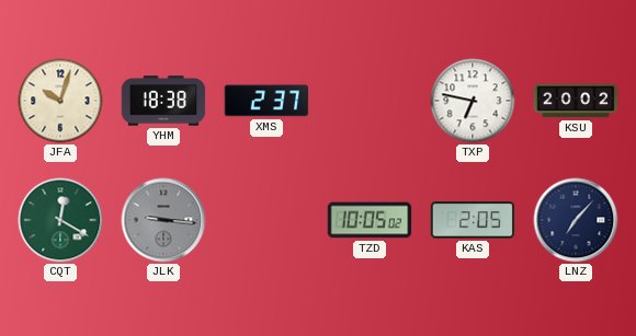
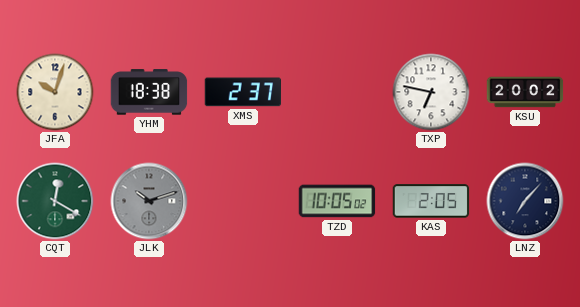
JLK: 9:16 -> 10:12
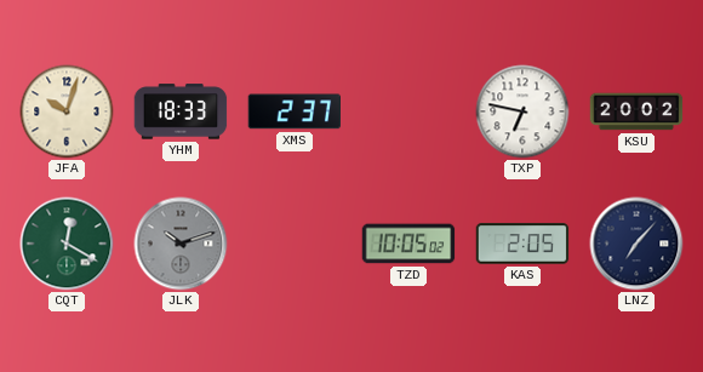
YHM: 18:38 -> 18:33
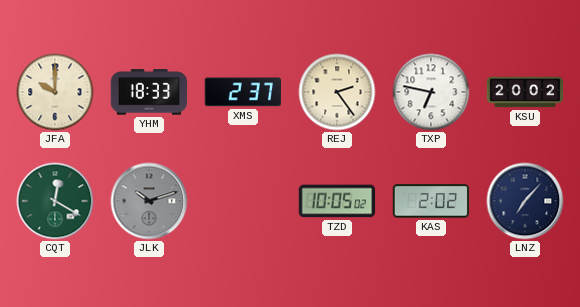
JFA: 10:03 -> 10:00
REJ: none -> 2:24
KAS: 2:05 -> 2:02
